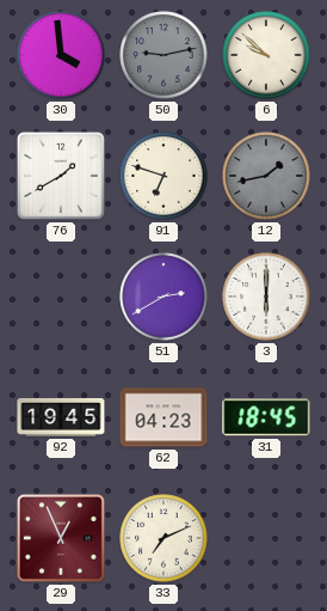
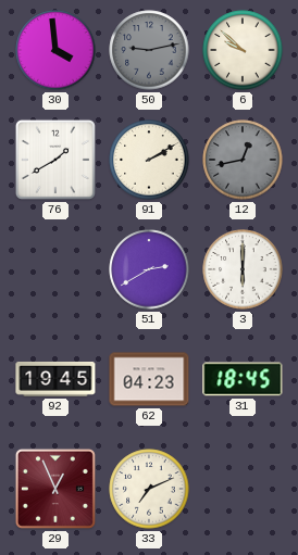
91: 6:48 -> 2:10
12: 1:43 -> 12:43
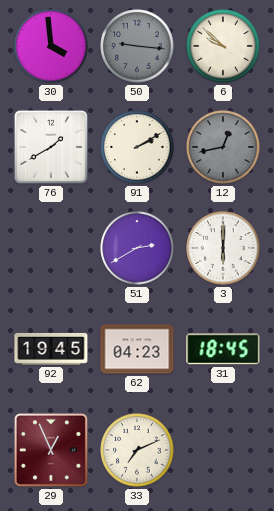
50: 9:13 -> 9:16
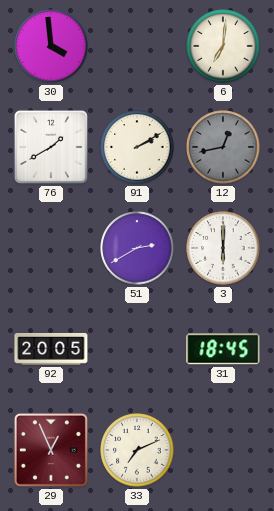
50: 9:16 -> none
6: 9:52 -> 7:01
92: 19:45 -> 20:05
62: 04:23 -> none
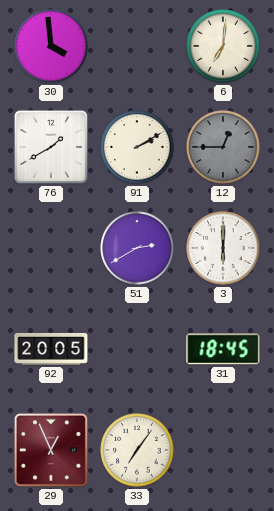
12: 12:43 -> 12:45
33: 7:11 -> 7:06
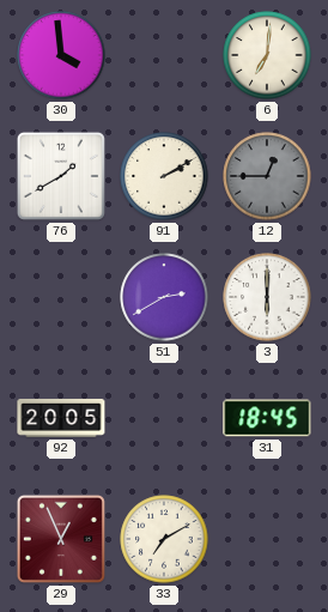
33: 7:06 -> 7:10
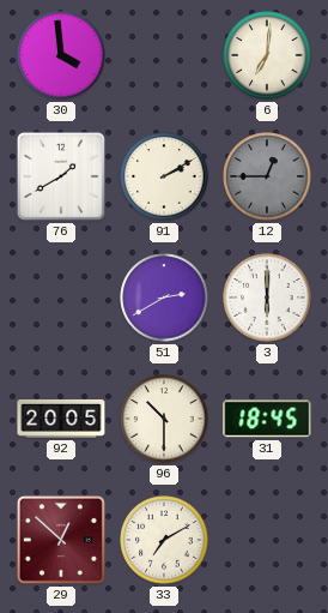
96: none -> 10:30
29: 12:56 -> 12:52
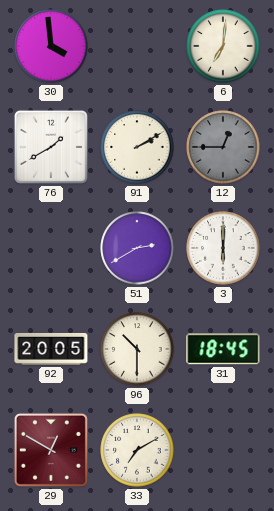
29: 12:52 -> 12:50
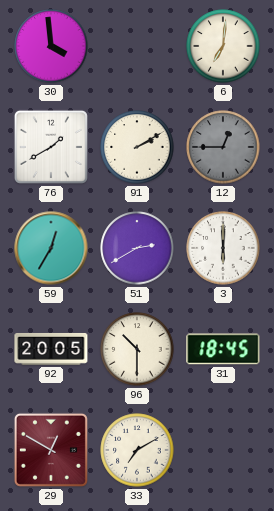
59: none -> 12:35
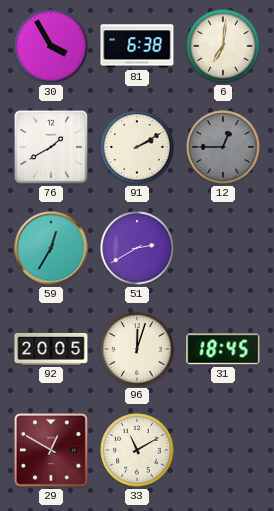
30: 3:59 -> 3:55
81: none -> 6:38
3: 6:00 -> none
96: 10:30 -> 12:03
33: 7:10 -> 11:10
